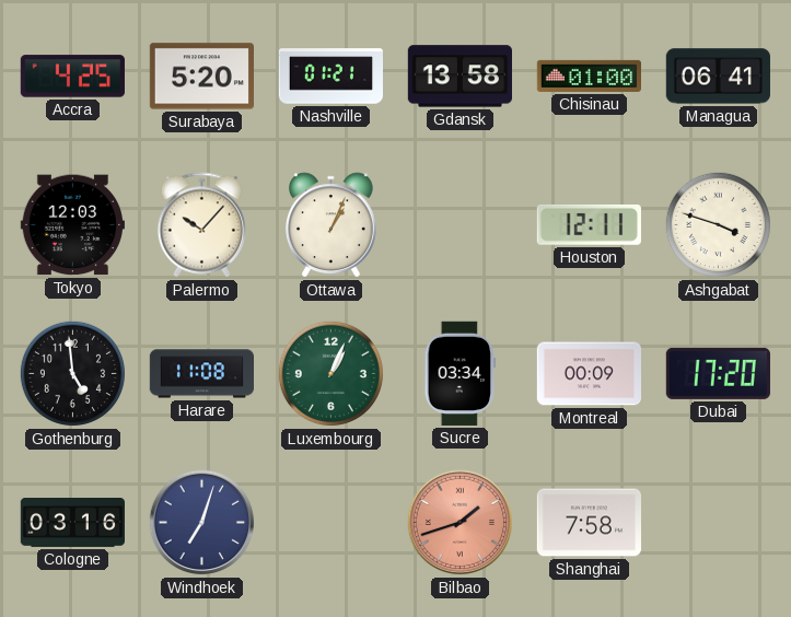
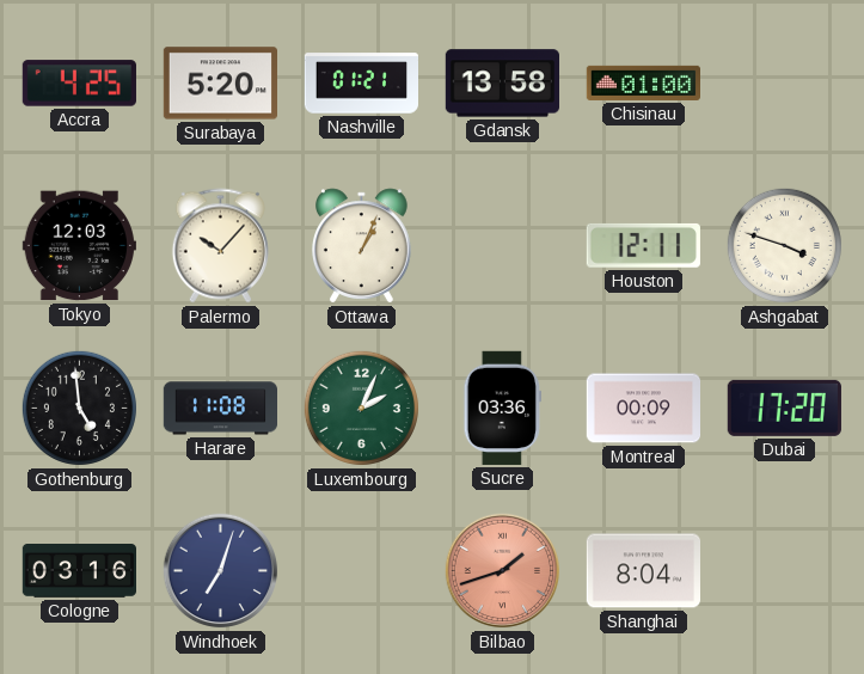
Managua: 06:41 -> none
Luxembourg: 1:04 -> 2:04
Sucre: 03:34 -> 03:36
Shanghai: 7:58 -> 8:04
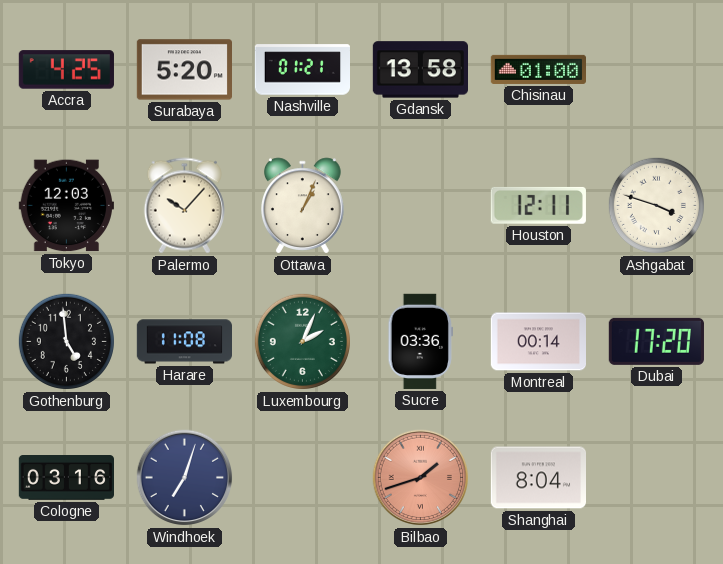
Montreal: 00:09 -> 00:14
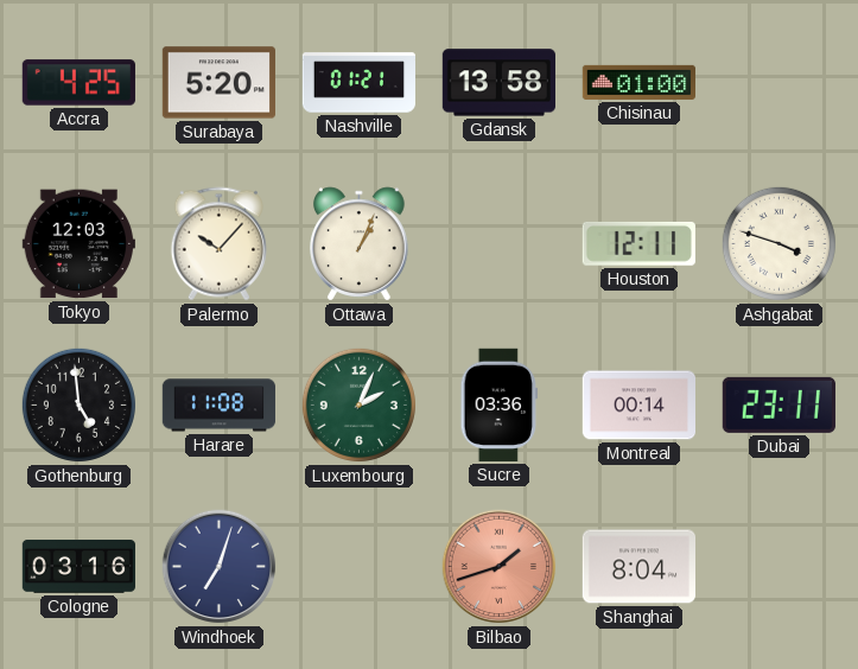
Dubai: 17:20 -> 23:11
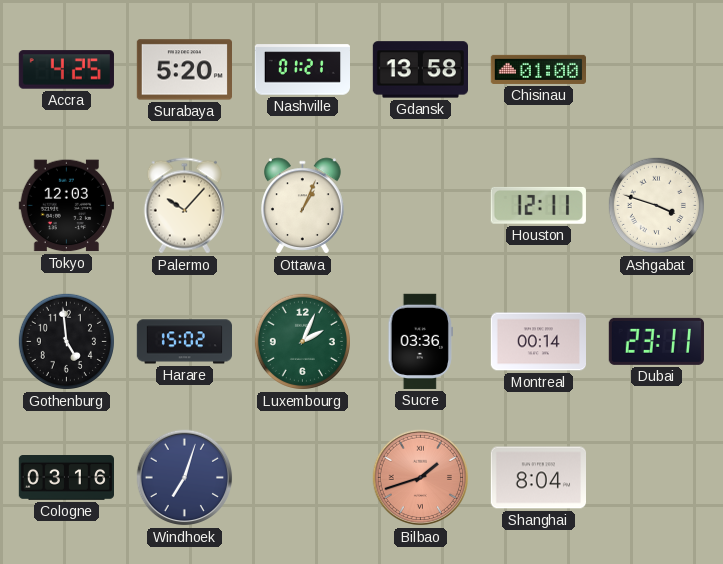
Harare: 11:08 -> 15:02
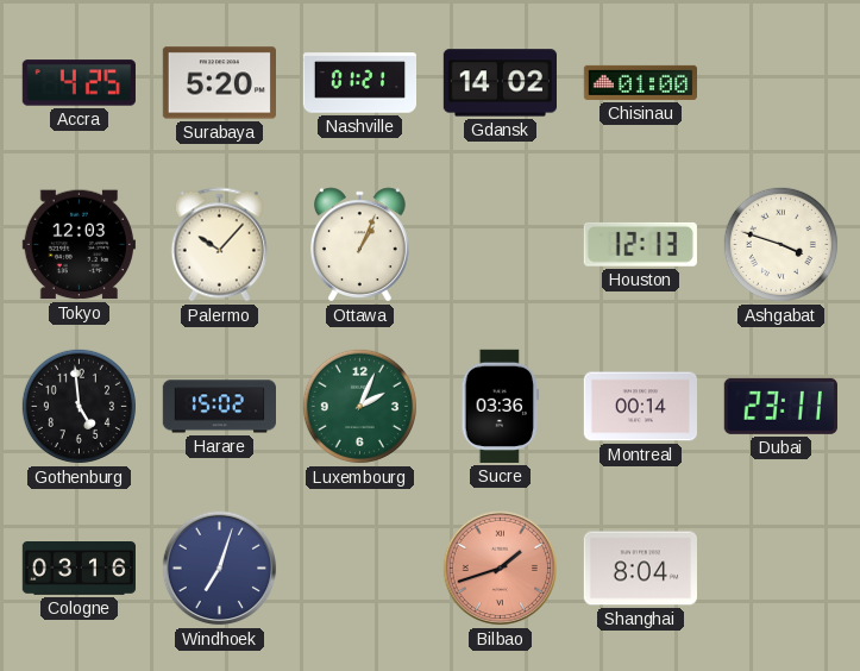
Gdansk: 13:58 -> 14:02
Houston: 12:11 -> 12:13
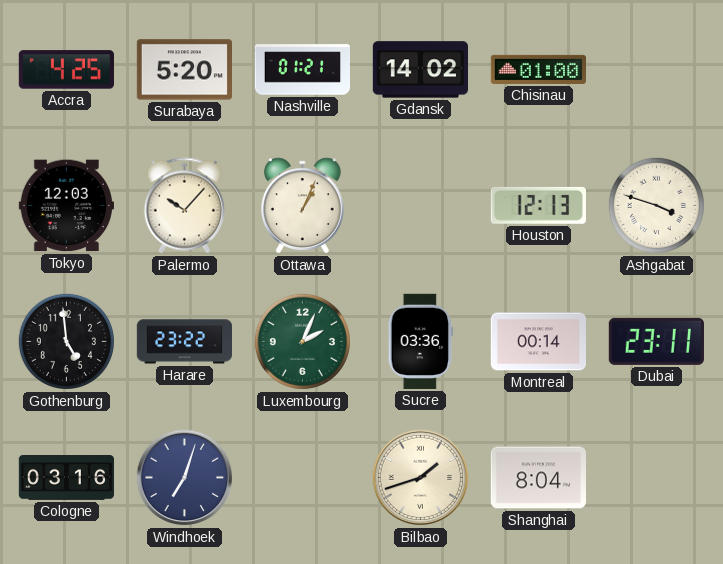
Harare: 15:02 -> 23:22
Bilbao dial: salmon -> cream
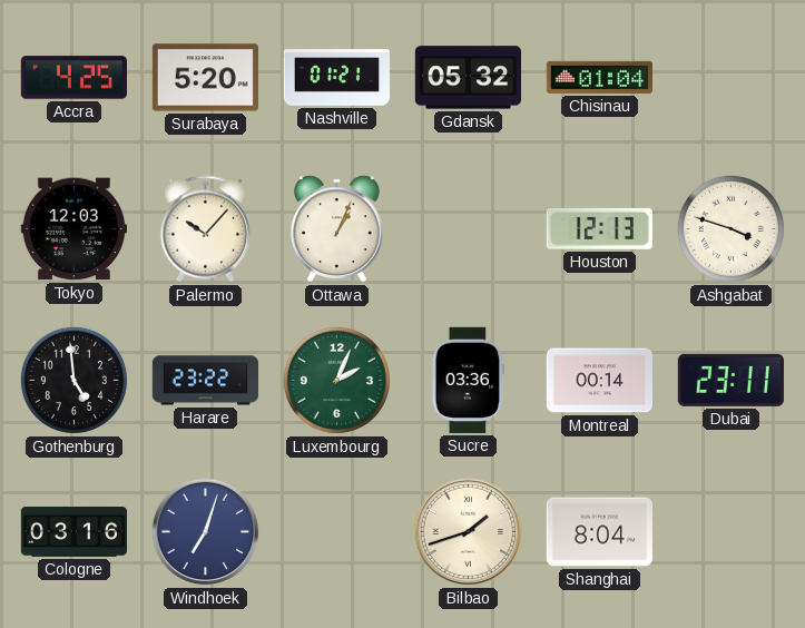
Gdansk: 14:02 -> 05:32
Chisinau: 01:00 -> 01:04
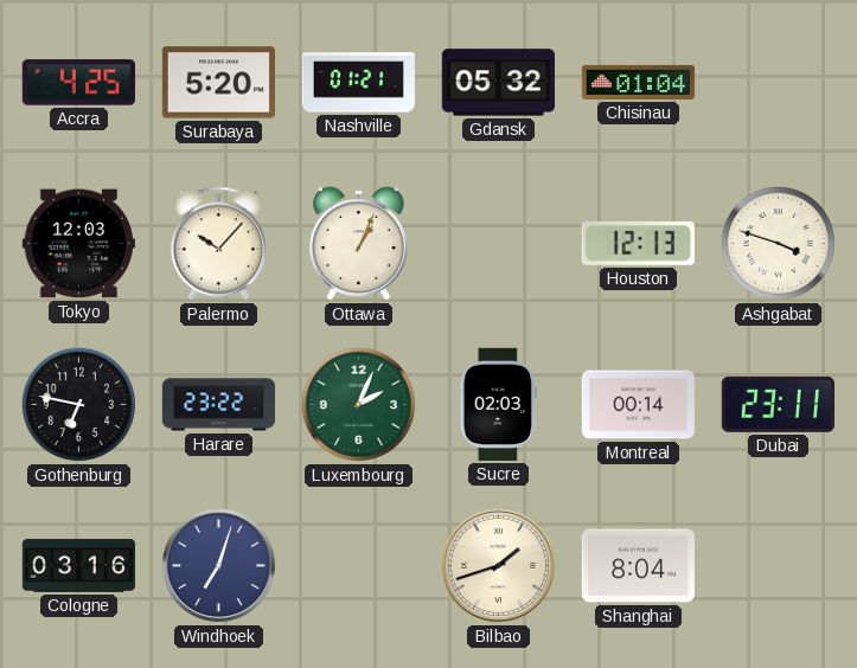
Gothenburg: 4:59 -> 6:47
Sucre: 03:36 -> 02:03
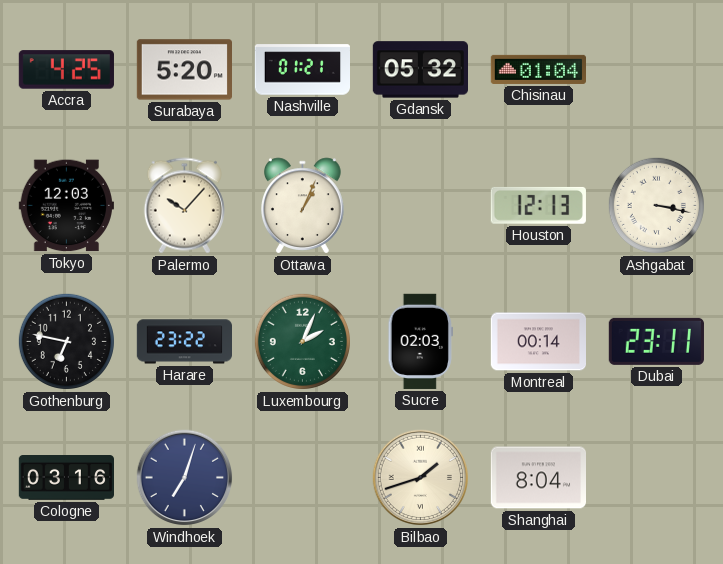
Ashgabat: 3:48 -> 3:17
